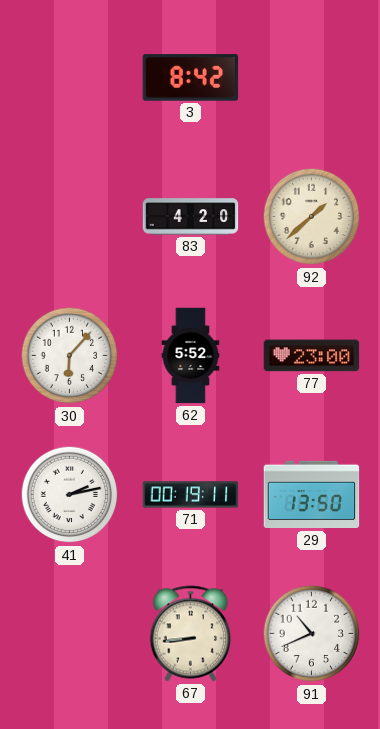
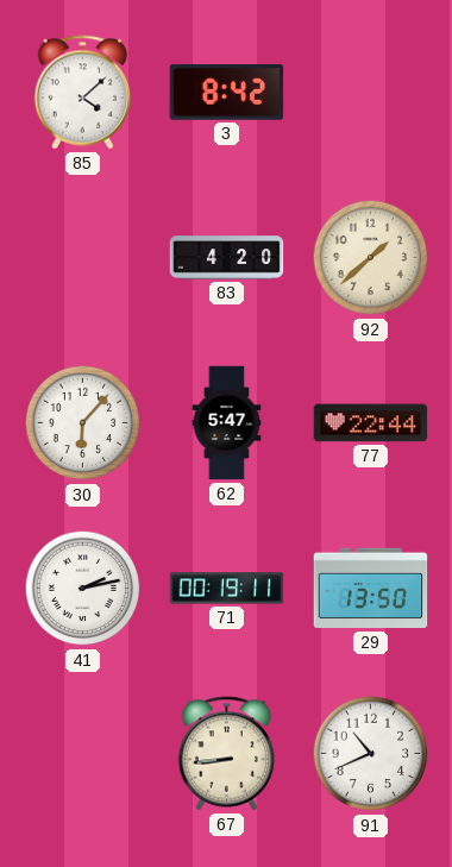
85: none -> 4:08
62: 5:52 -> 5:47
77: 23:00 -> 22:44
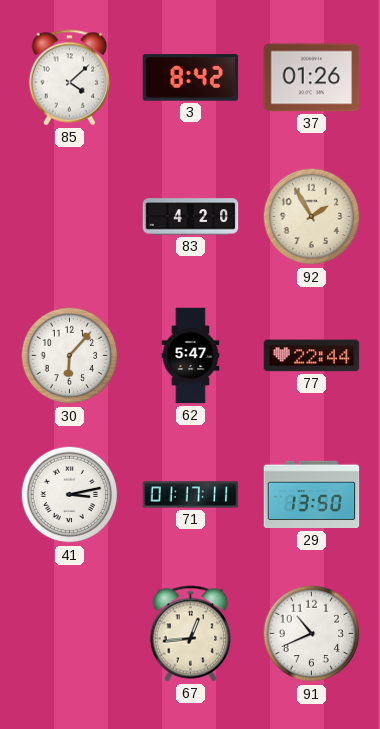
37: none -> 01:26
92: 1:38 -> 1:55
41: 2:13 -> 3:13
71: 00:19 -> 01:17
67: 8:44 -> 12:44
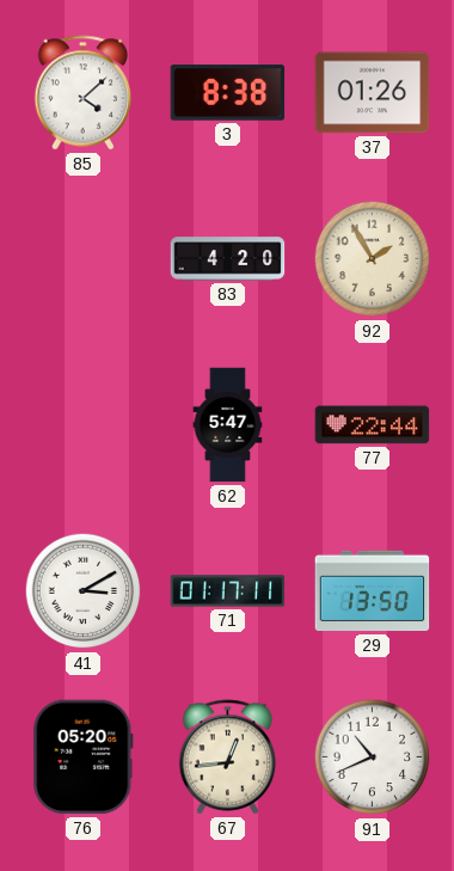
3: 8:42 -> 8:38
30: 6:07 -> none
41: 3:13 -> 3:10
76: none -> 05:20
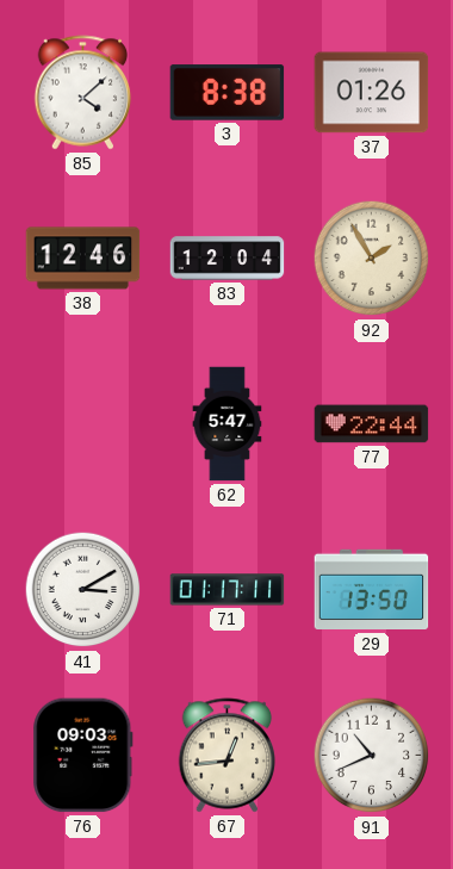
38: none -> 12:46
83: 4:20 -> 12:04
76: 05:20 -> 09:03
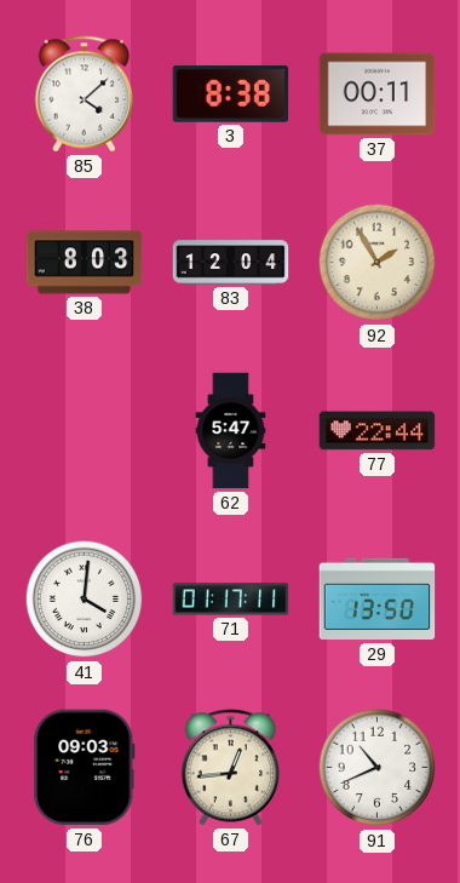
37: 01:26 -> 00:11
38: 12:46 -> 8:03
41: 3:10 -> 4:01
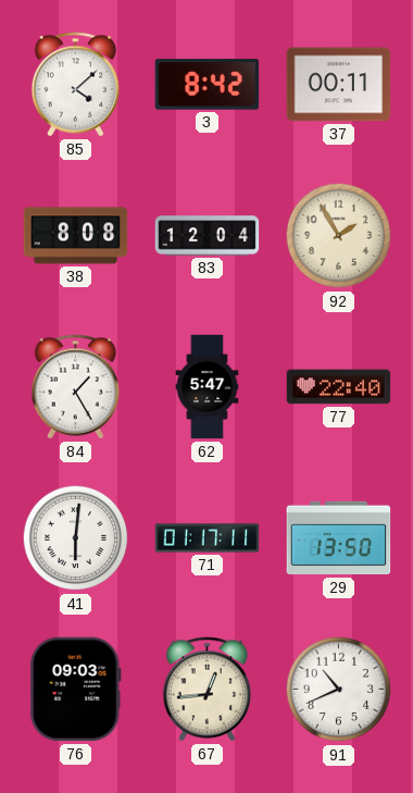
3: 8:38 -> 8:42
38: 8:03 -> 8:08
84: none -> 1:25
77: 22:44 -> 22:40
41: 4:01 -> 6:01
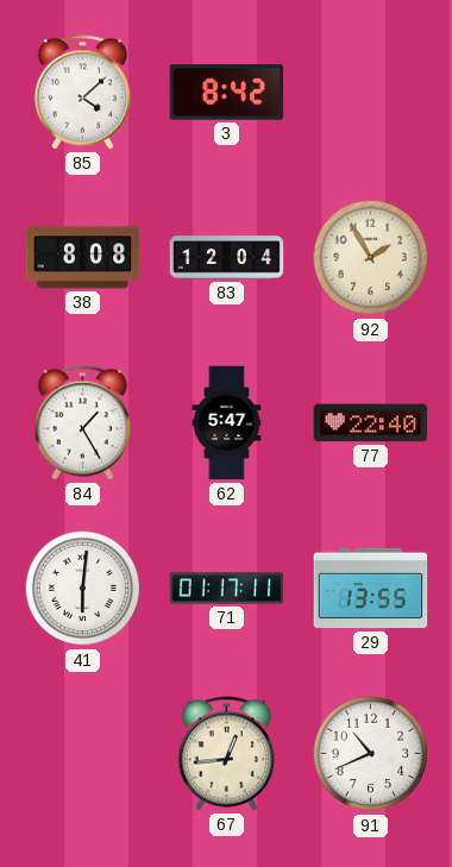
37: 00:11 -> none
29: 13:50 -> 13:55
76: 09:03 -> none
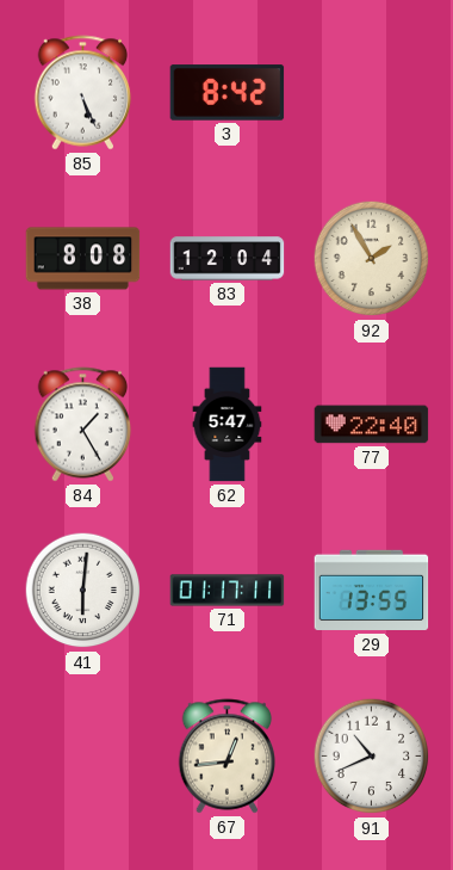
85: 4:08 -> 5:26
